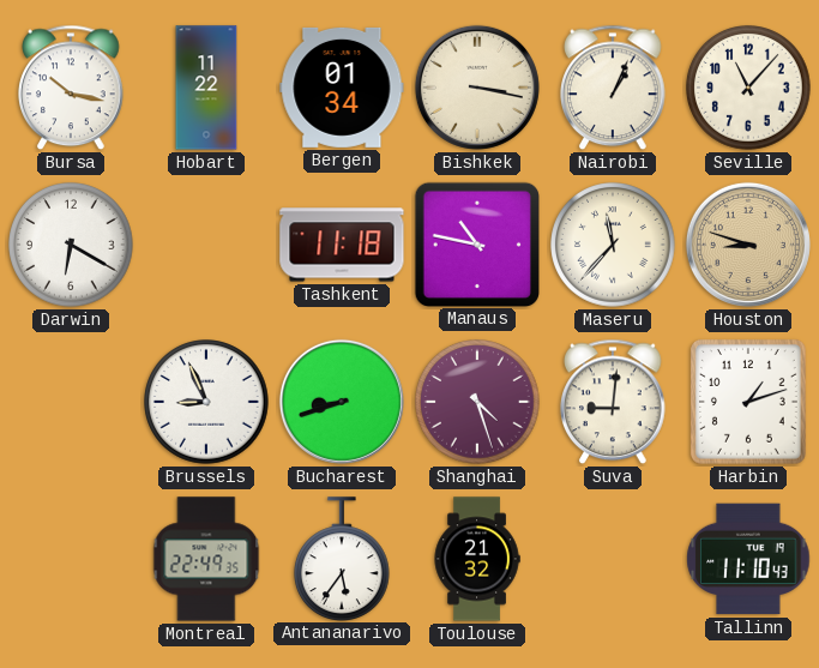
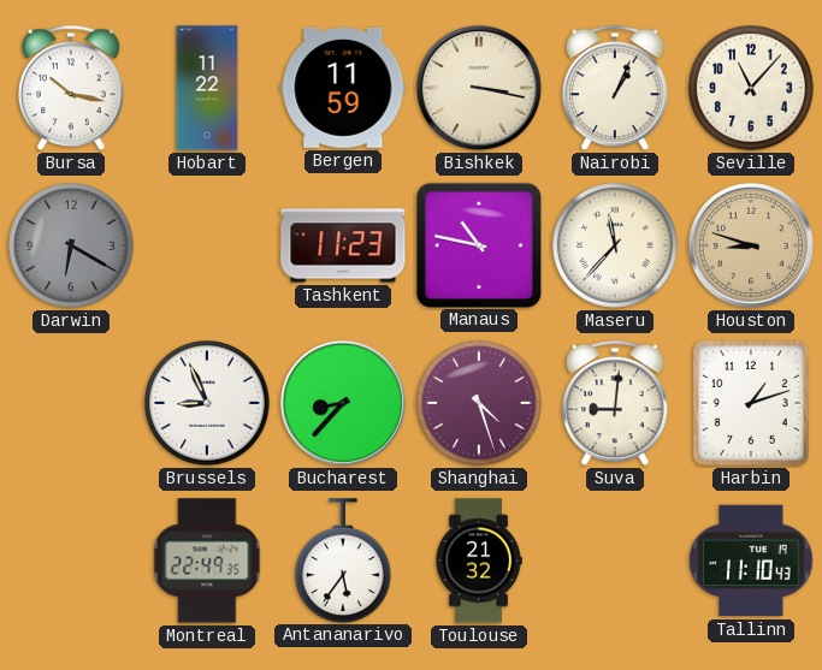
Bergen: 01:34 -> 11:59
Darwin dial: white -> grey
Tashkent: 11:18 -> 11:23
Bucharest: 8:42 -> 8:37
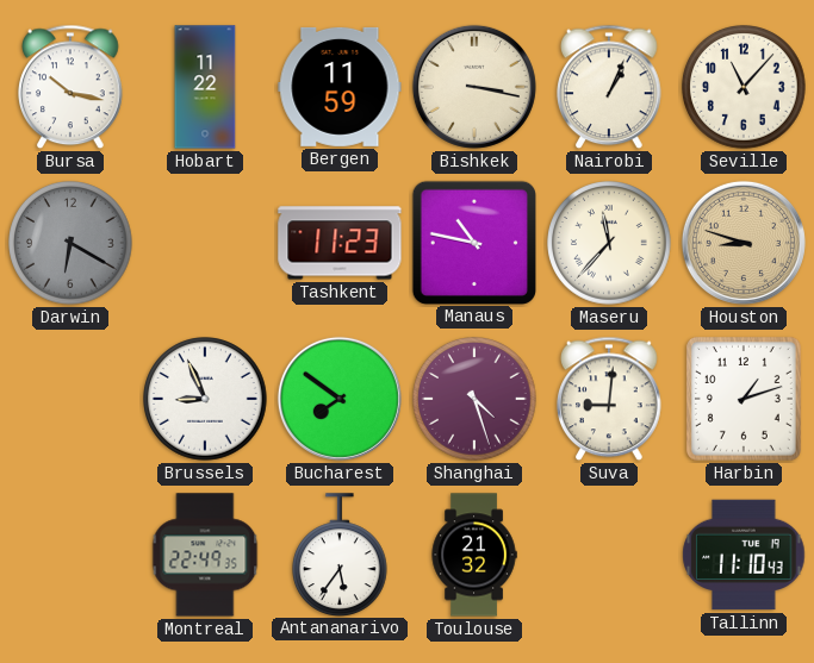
Bucharest: 8:37 -> 7:51
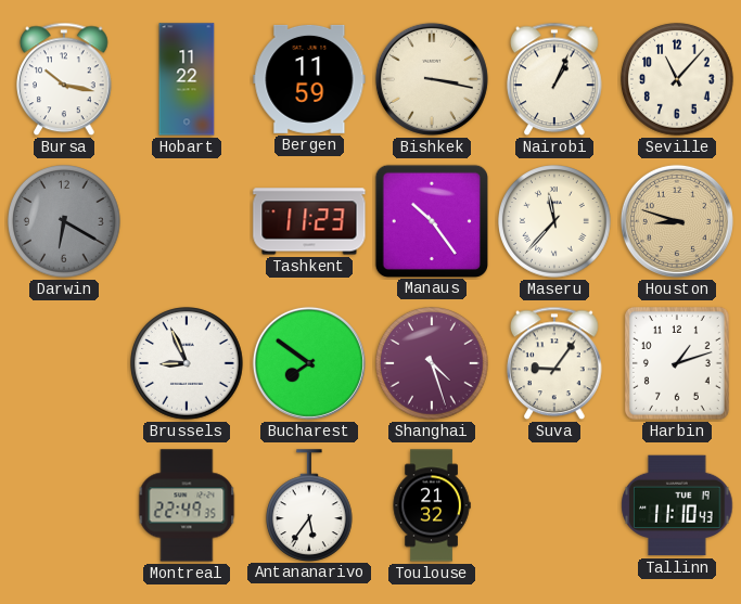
Manaus: 10:47 -> 10:24
Suva: 9:01 -> 9:06
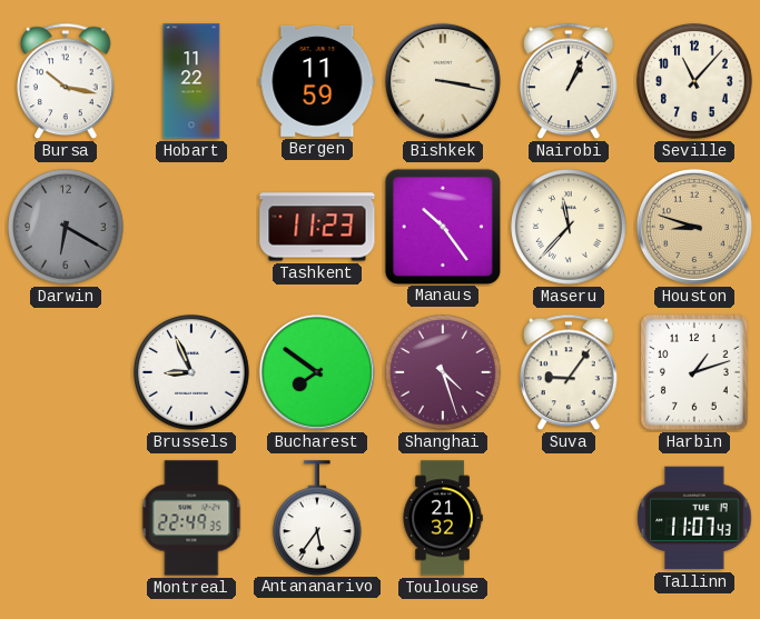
Tallinn: 11:10 -> 11:07
